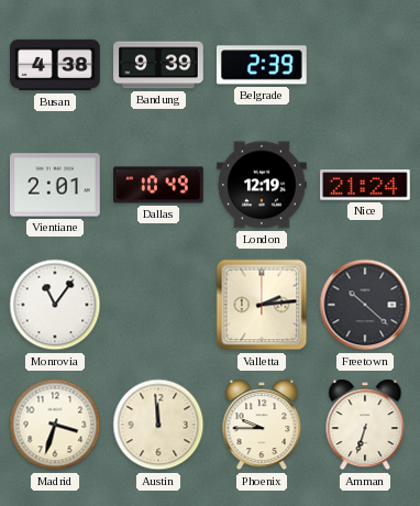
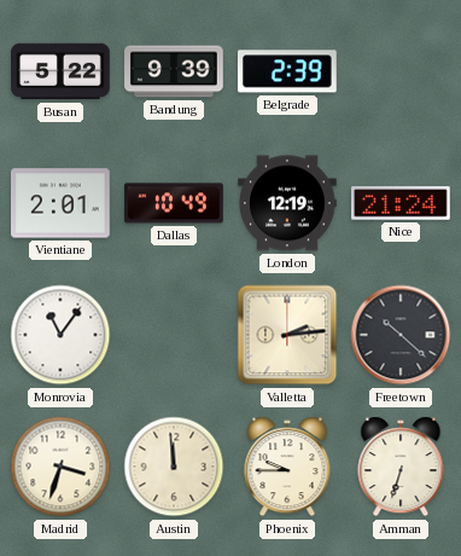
Busan: 4:38 -> 5:22
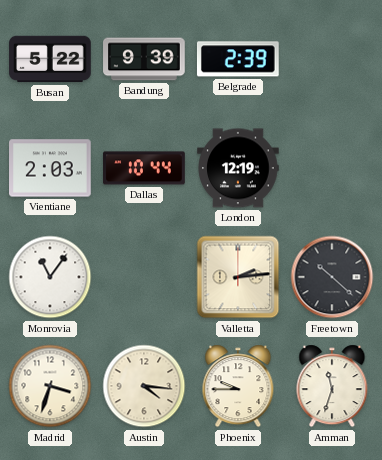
Vientiane: 2:01 -> 2:03
Dallas: 10:49 -> 10:44
Nice: 21:24 -> none
Austin: 11:59 -> 4:16
Amman: 6:33 -> 11:33
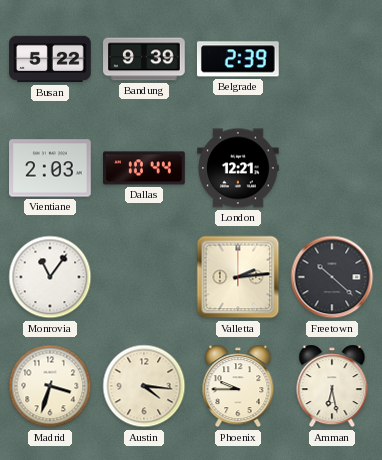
London: 12:19 -> 12:21
Amman: 11:33 -> 6:28
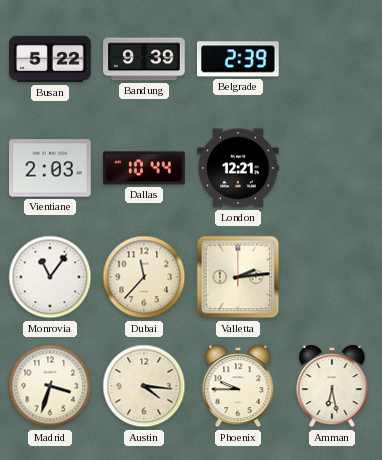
Dubai: none -> 11:37
Freetown: 10:22 -> none
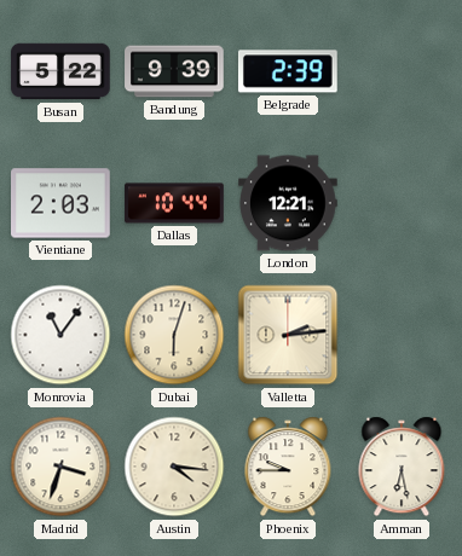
Dubai: 11:37 -> 6:03
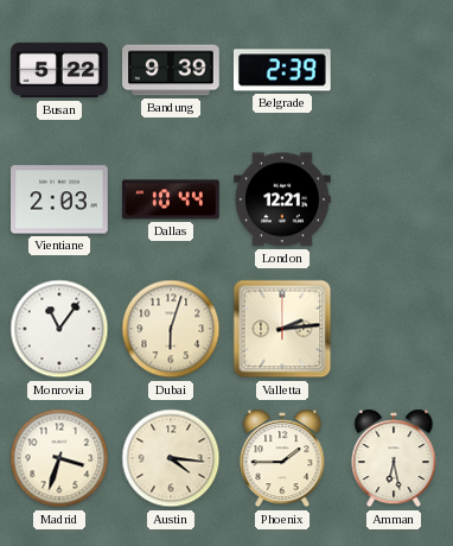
Phoenix: 9:45 -> 1:45
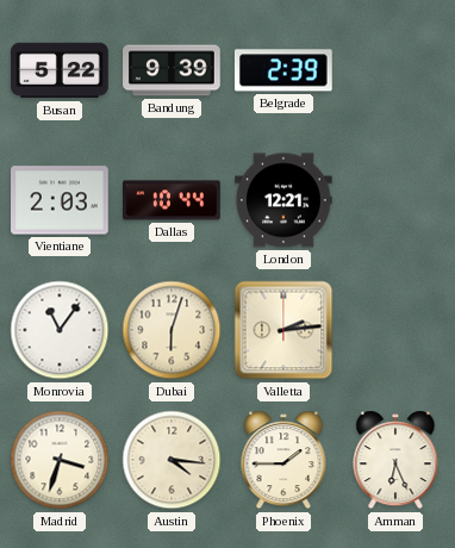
Amman: 6:28 -> 6:26
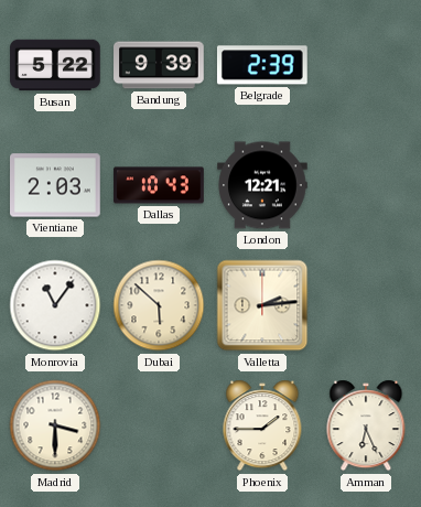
Dallas: 10:44 -> 10:43
Dubai: 6:03 -> 5:52
Madrid: 3:33 -> 3:30
Austin: 4:16 -> none
